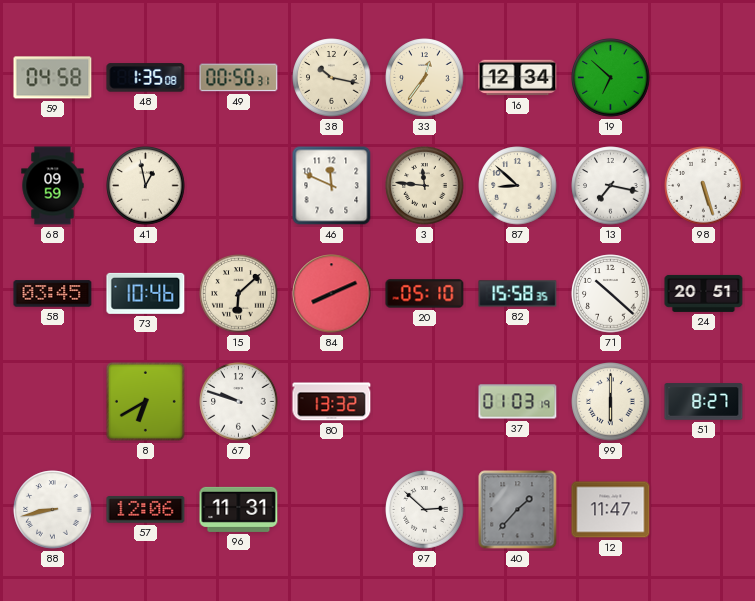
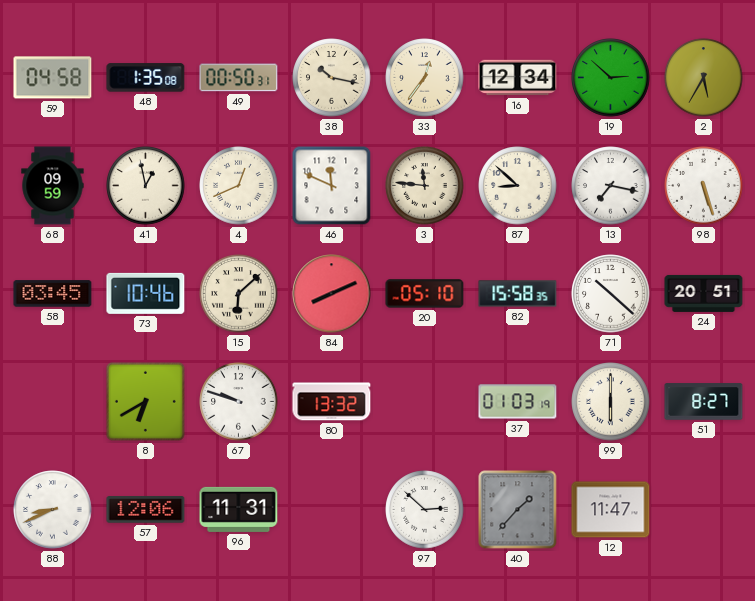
19: 6:52 -> 2:52
2: none -> 5:35
4: none -> 12:41
88: 8:43 -> 8:41
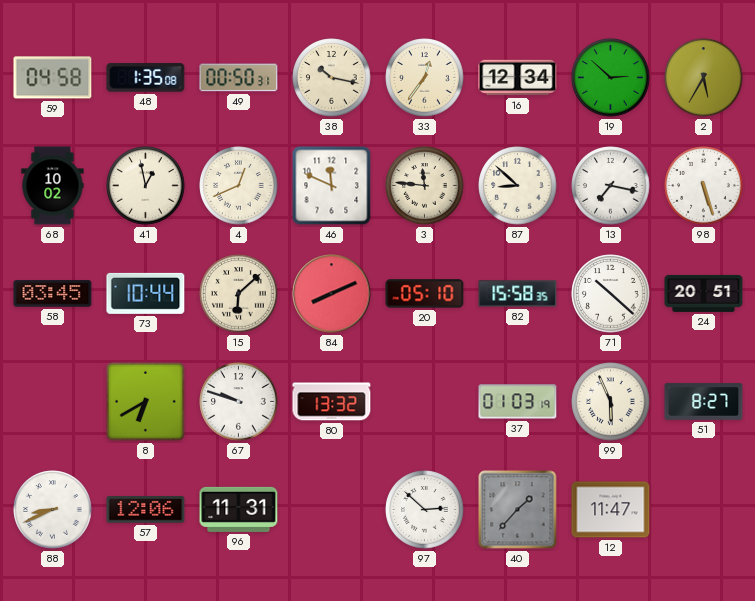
68: 09:59 -> 10:02
73: 10:46 -> 10:44
99: 6:00 -> 5:56
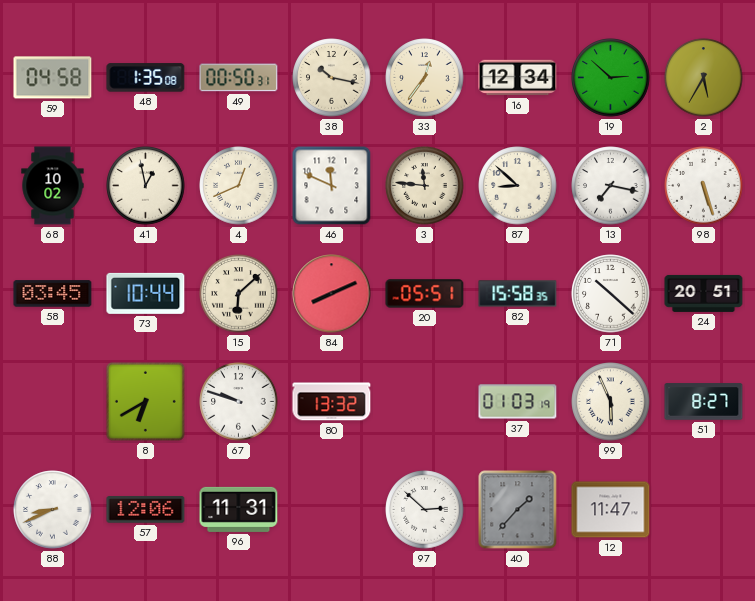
20: 05:10 -> 05:51
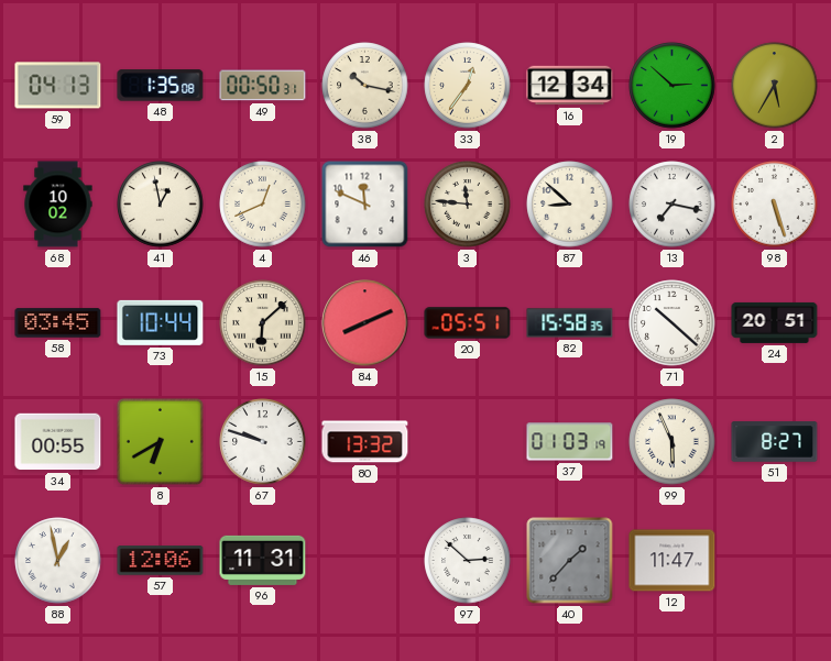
59: 04:58 -> 04:13
34: none -> 00:55
88: 8:41 -> 12:58
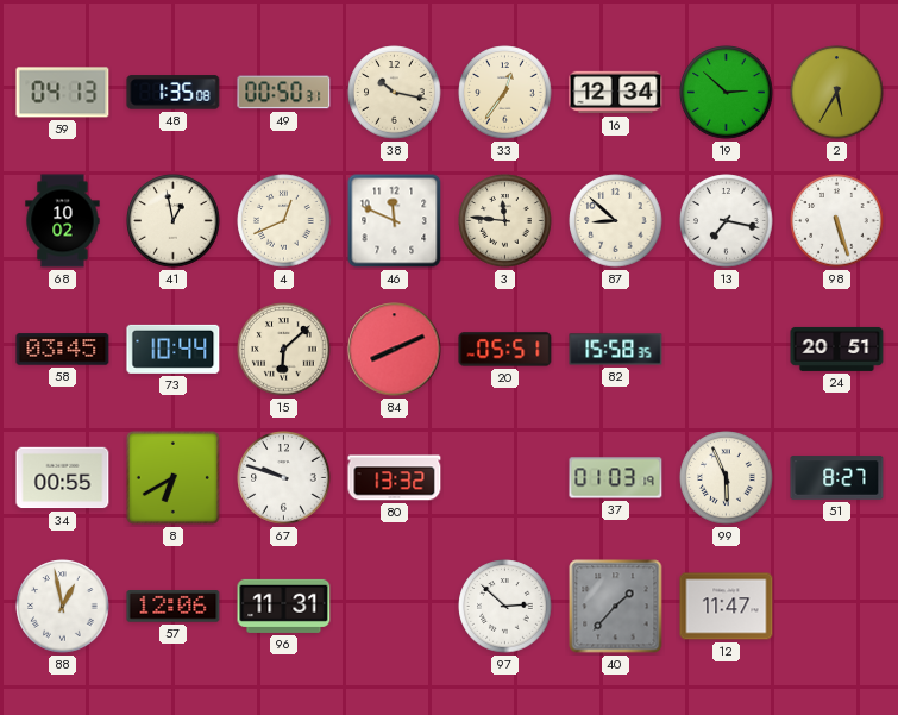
71: 10:22 -> none
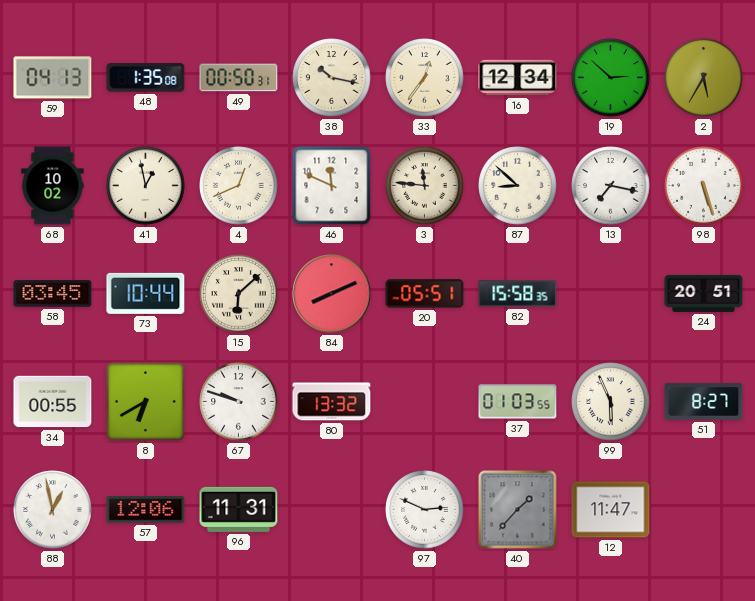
37: 01:03:19 -> 01:03:55
97: 2:52 -> 2:49
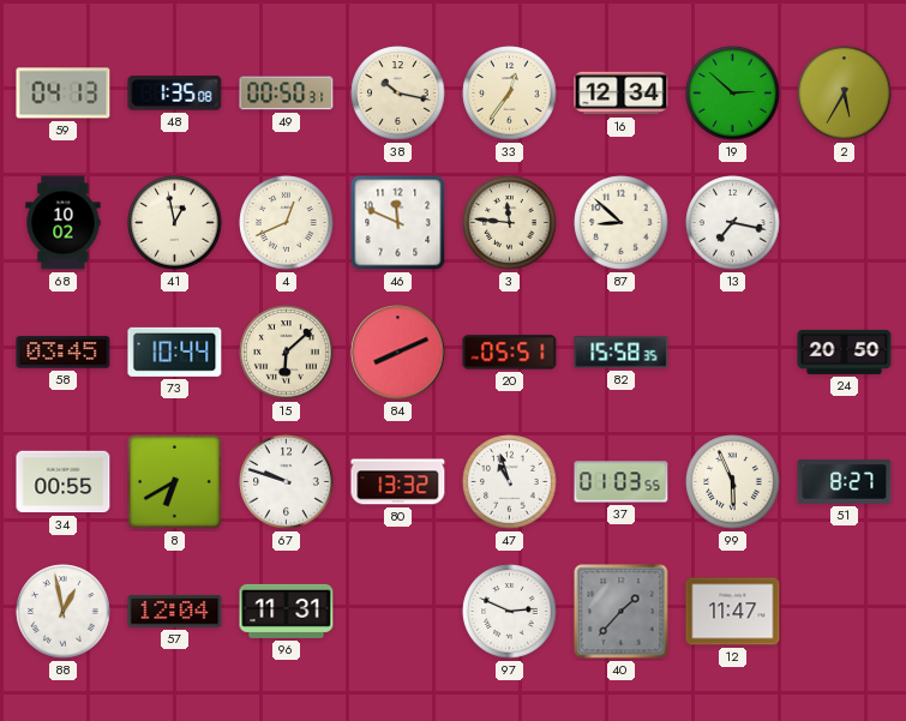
98: 5:27 -> none
24: 20:51 -> 20:50
47: none -> 10:57
57: 12:06 -> 12:04
